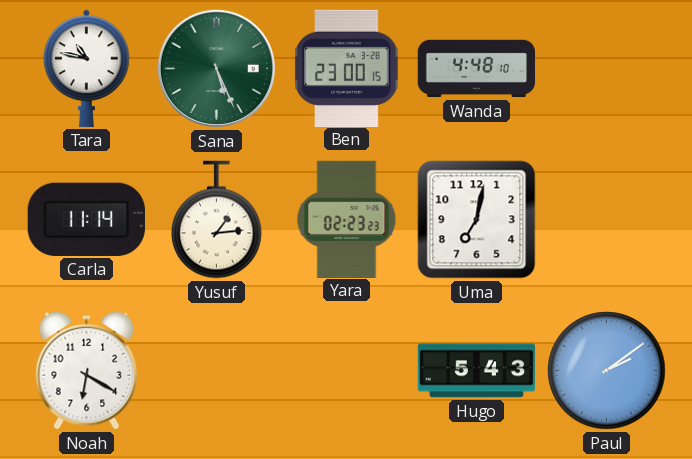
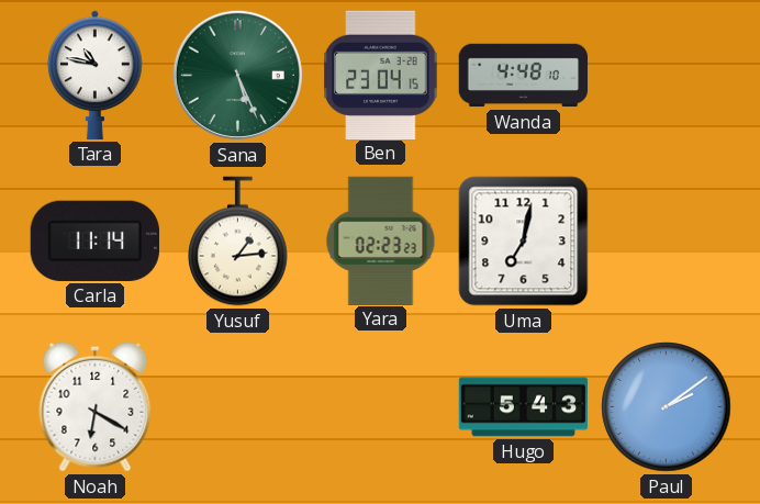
Ben: 23:00 -> 23:04
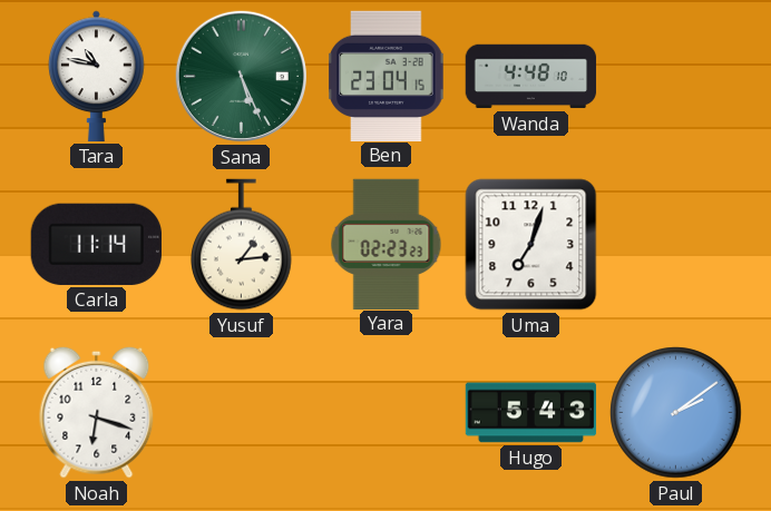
Uma: 7:02 -> 7:03
Noah: 6:20 -> 6:18
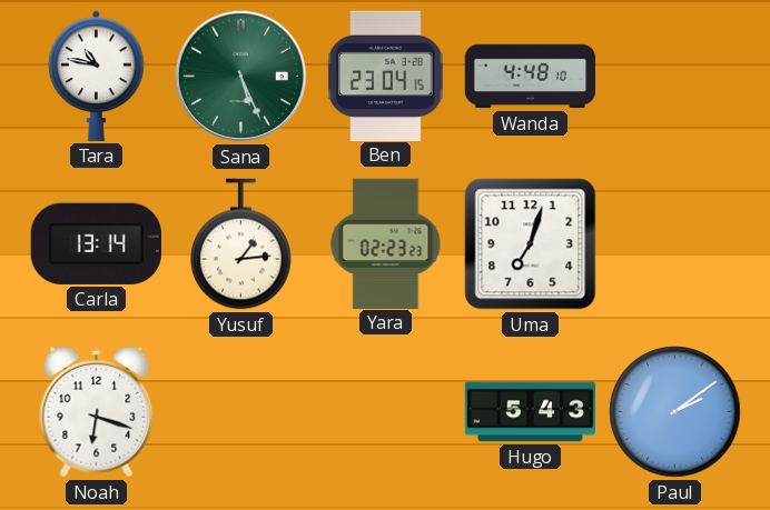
Carla: 11:14 -> 13:14
